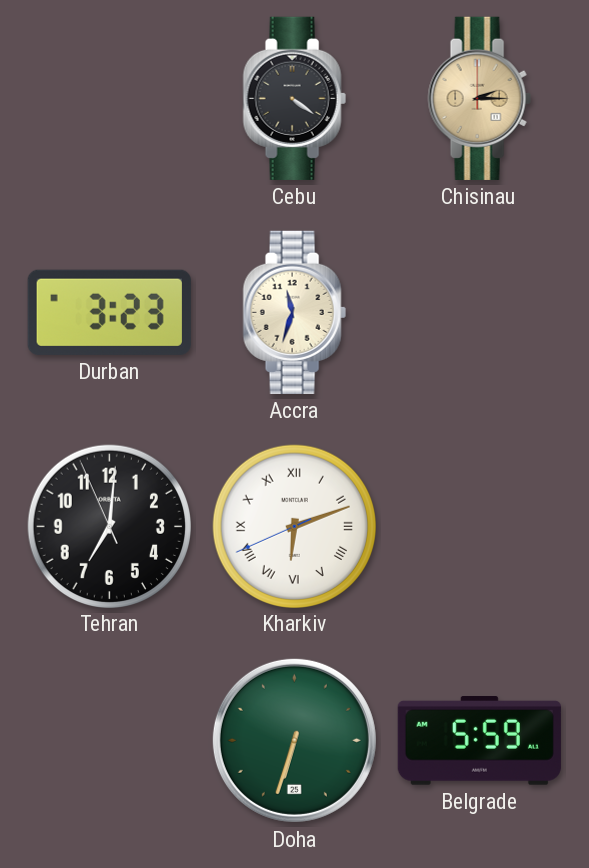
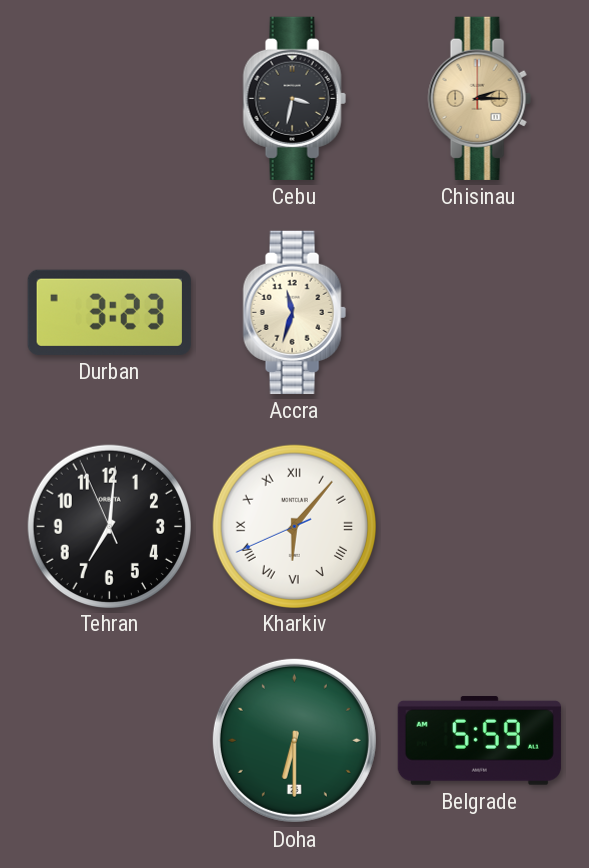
Cebu: 4:21 -> 3:32
Kharkiv: 6:11 -> 6:06
Doha: 6:33 -> 6:30
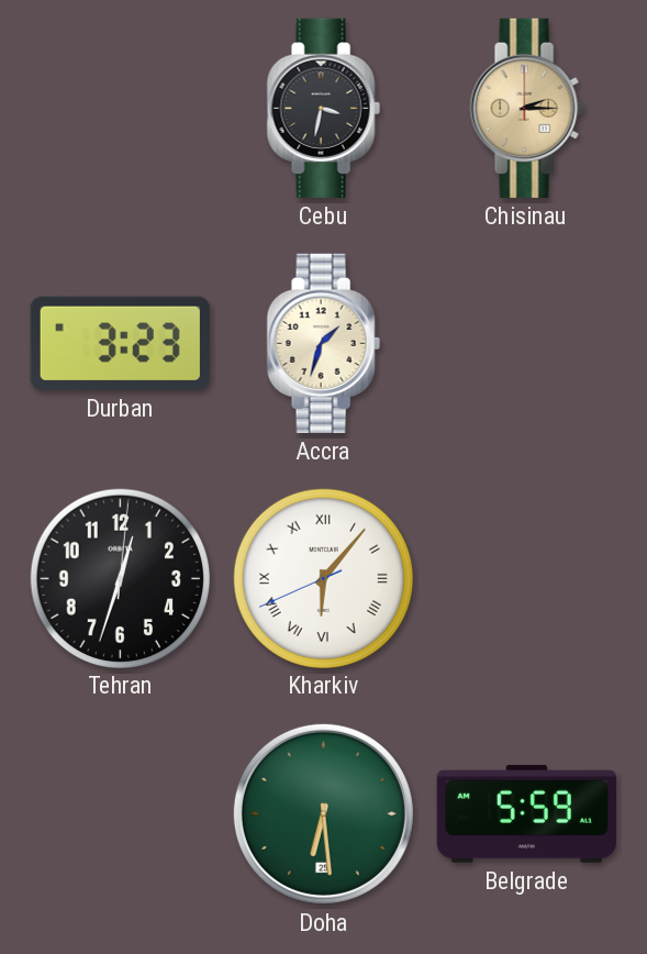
Accra: 11:33 -> 1:33
Tehran: 7:00 -> 12:33
Doha: 6:30 -> 6:29
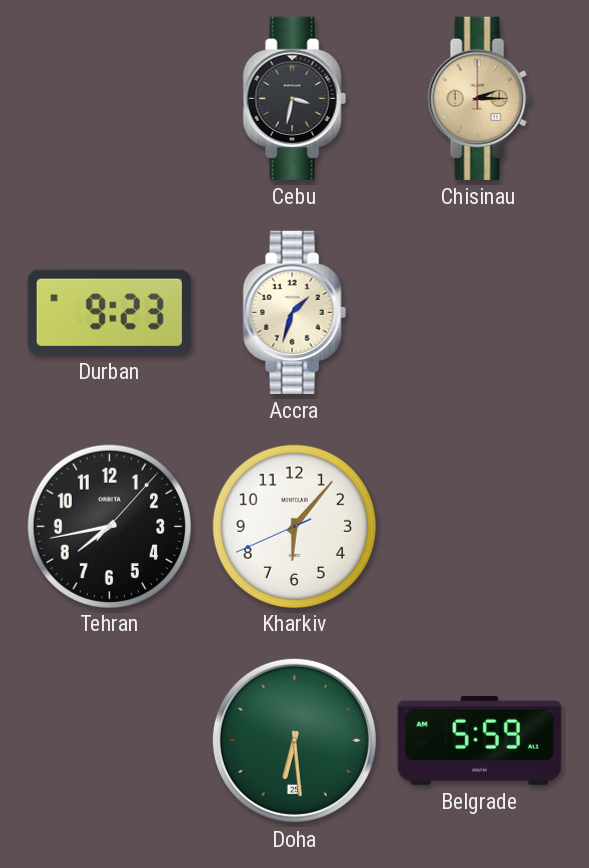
Durban: 3:23 -> 9:23
Tehran: 12:33 -> 7:43
Kharkiv numerals: Roman -> Arabic
